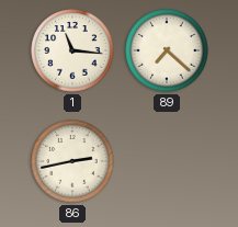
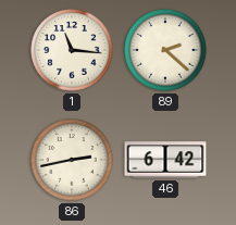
89: 7:22 -> 2:22
46: none -> 6:42
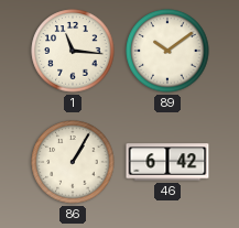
89: 2:22 -> 10:09
86: 2:43 -> 1:05
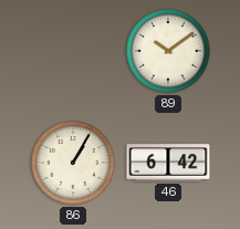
1: 11:16 -> none
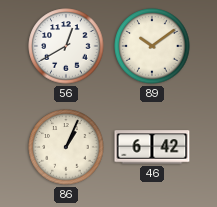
56: none -> 12:40
86: 1:05 -> 1:04
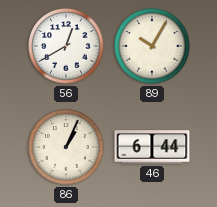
89: 10:09 -> 10:05
46: 6:42 -> 6:44
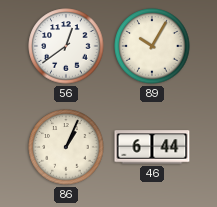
56: 12:40 -> 12:39
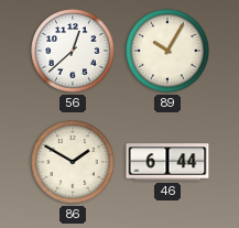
56: 12:39 -> 12:38
86: 1:04 -> 1:50
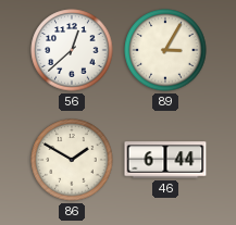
89: 10:05 -> 3:05
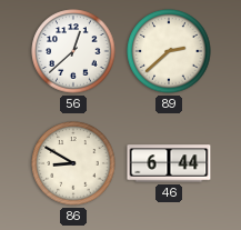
89: 3:05 -> 2:38
86: 1:50 -> 8:50
